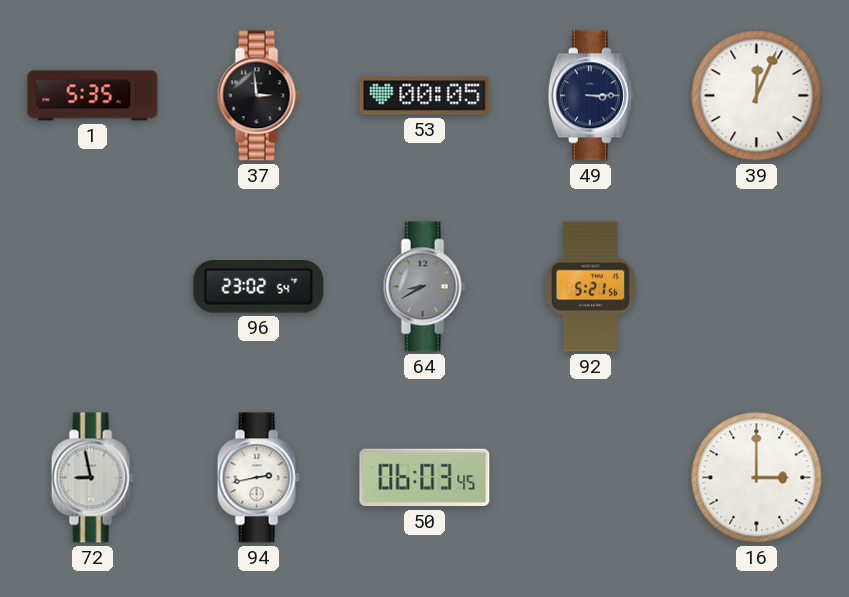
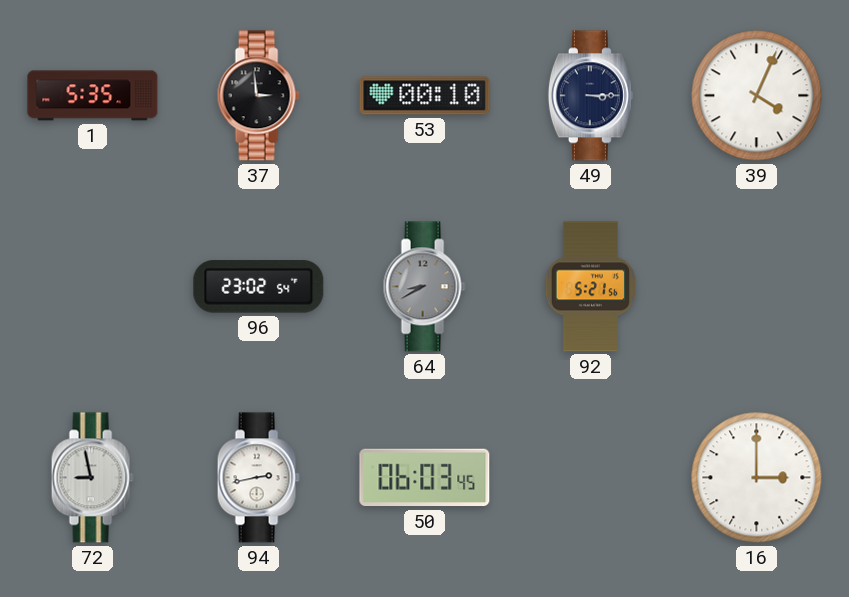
53: 00:05 -> 00:10
39: 12:04 -> 4:04
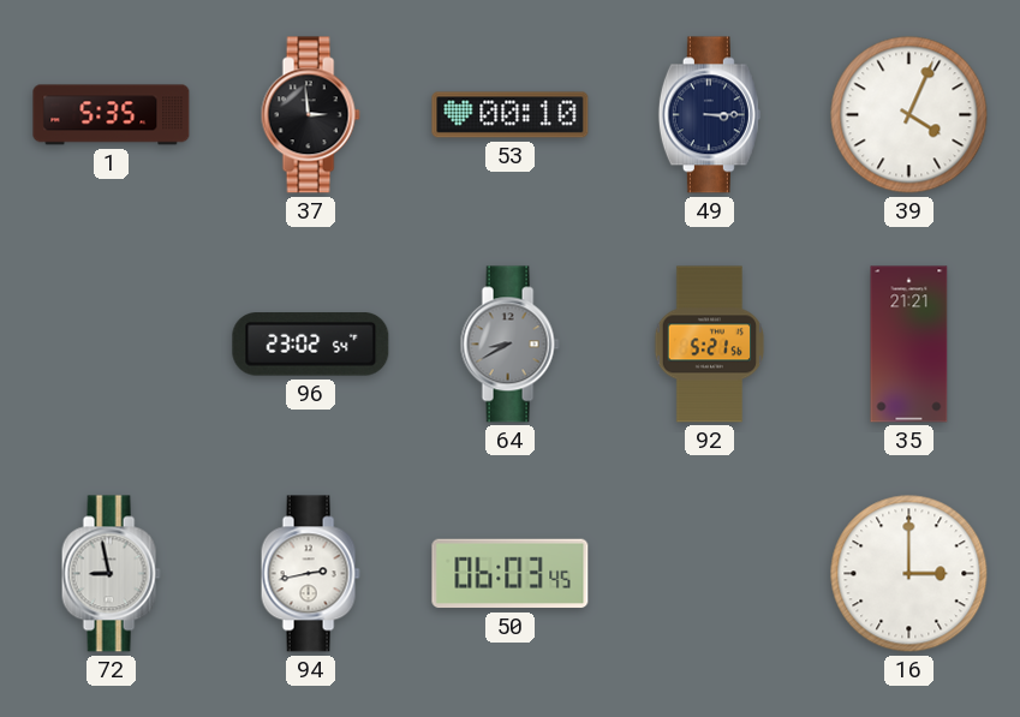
35: none -> 21:21
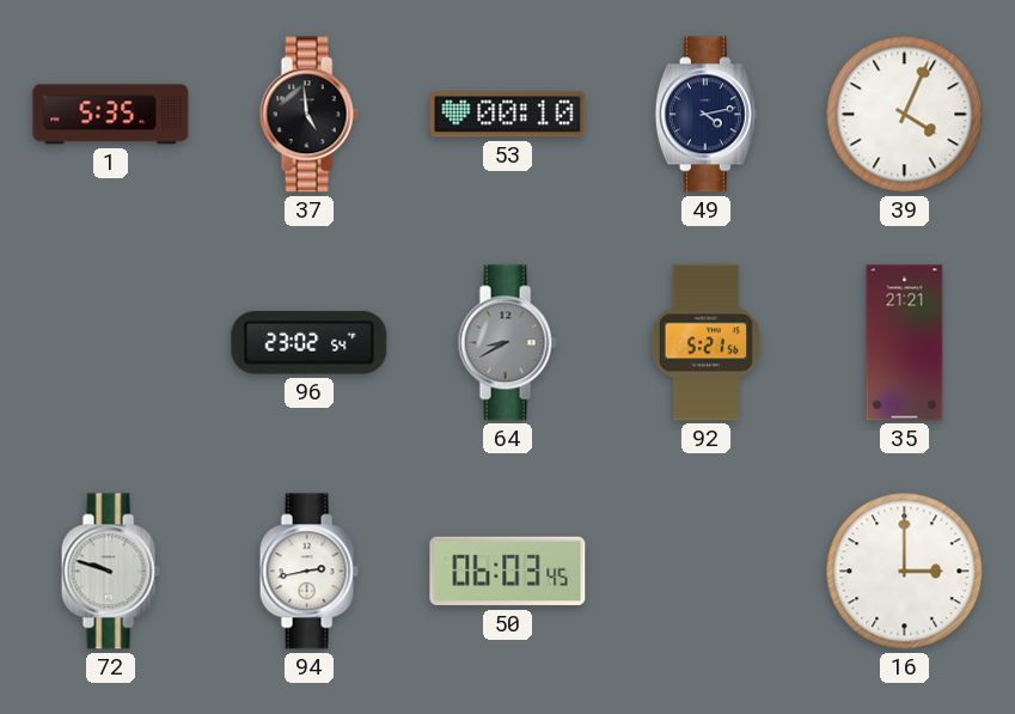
37: 2:59 -> 4:59
49: 3:15 -> 4:13
72: 8:58 -> 9:48
